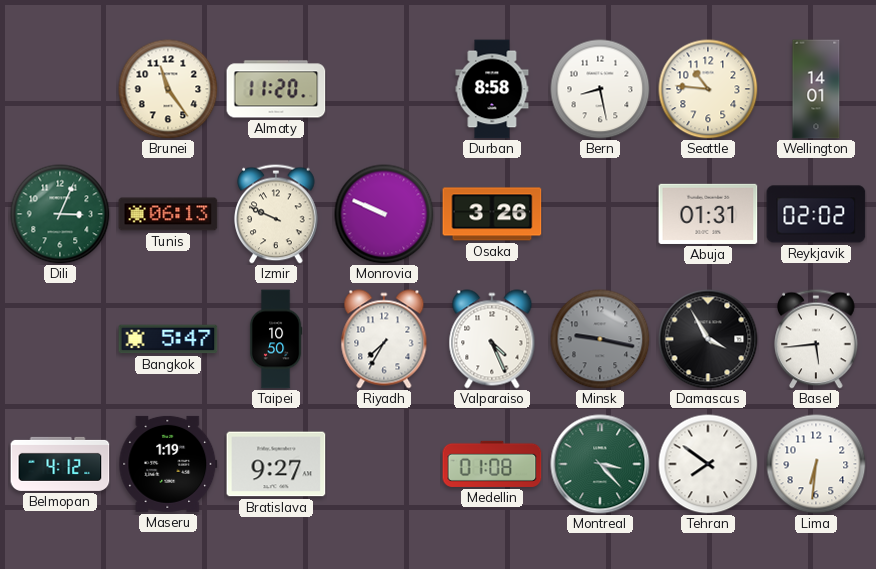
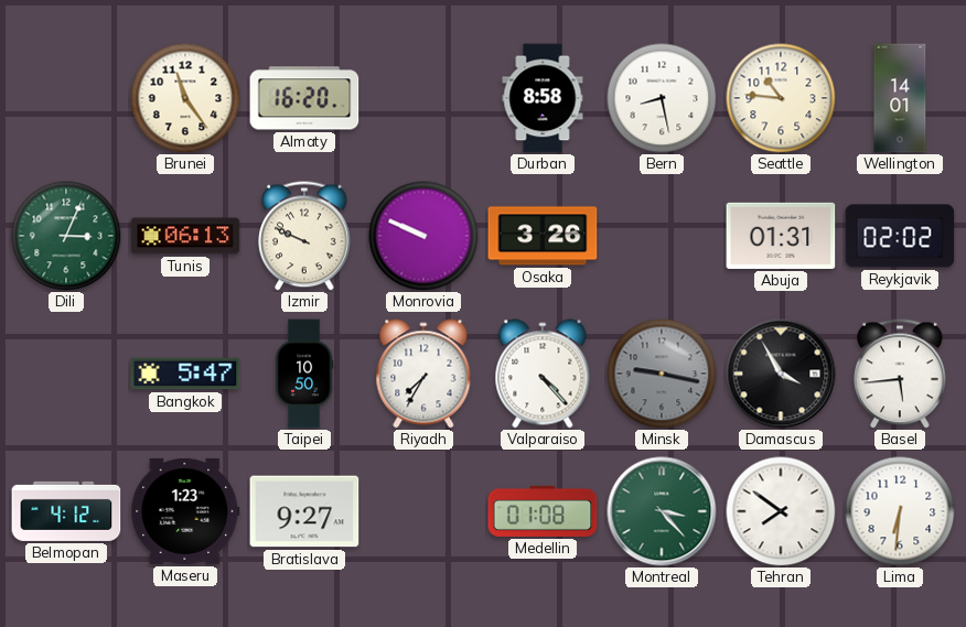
Almaty: 11:20 -> 16:20
Valparaiso: 4:26 -> 4:23
Maseru: 1:19 -> 1:23
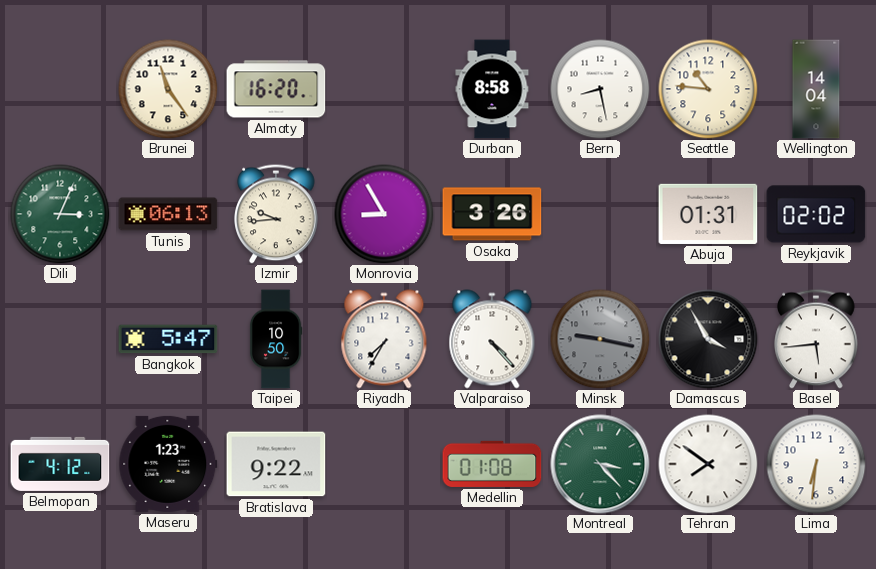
Wellington: 14:01 -> 14:04
Izmir: 9:49 -> 9:44
Monrovia: 9:49 -> 8:55
Bratislava: 9:27 -> 9:22
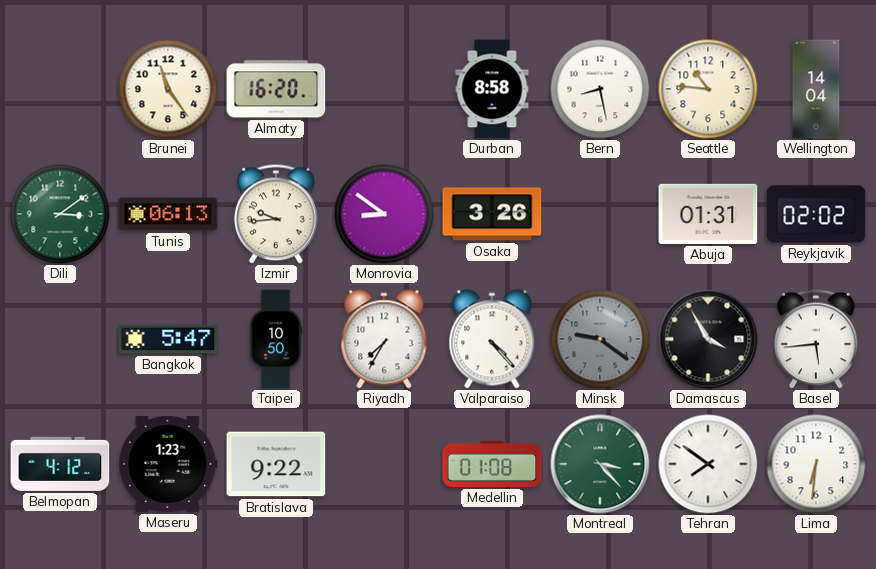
Dili: 3:04 -> 3:09
Monrovia: 8:55 -> 8:51
Minsk: 9:17 -> 9:21
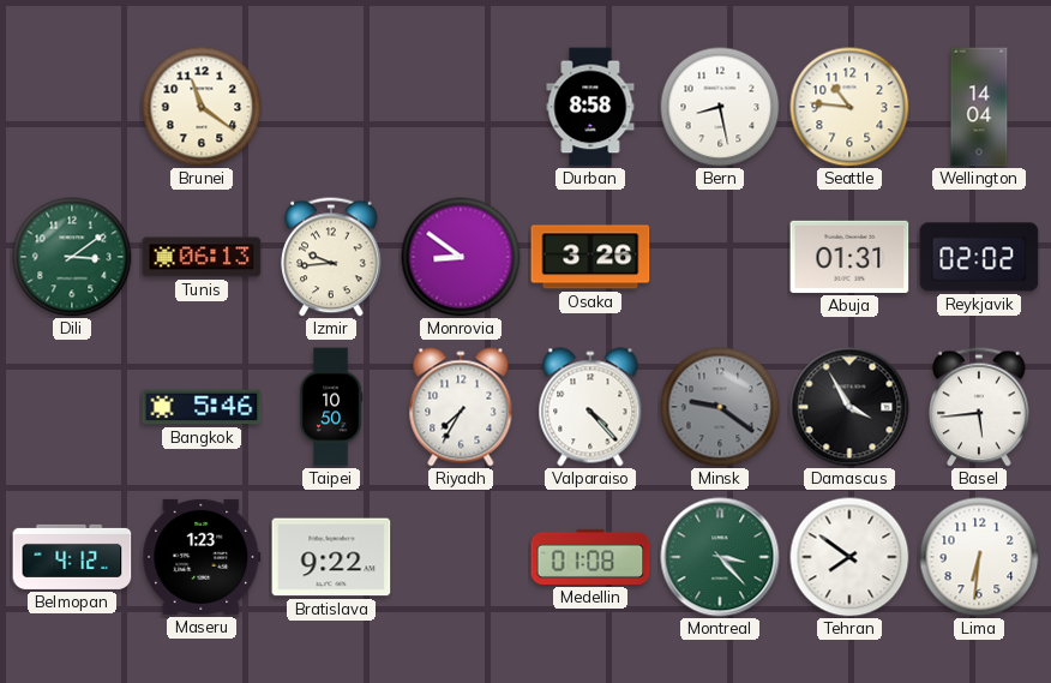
Brunei: 11:24 -> 11:21
Almaty: 16:20 -> none
Bangkok: 5:47 -> 5:46
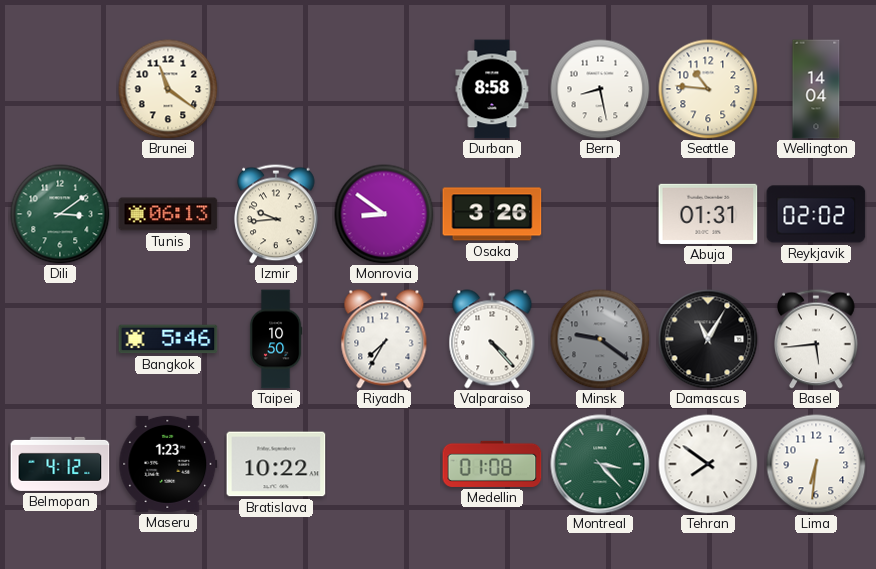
Damascus: 3:55 -> 11:05
Bratislava: 9:22 -> 10:22
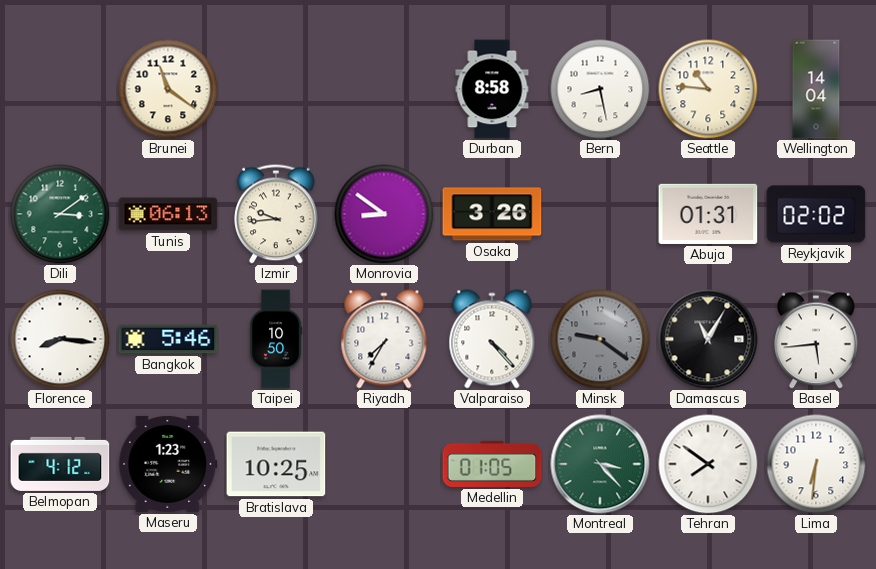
Florence: none -> 8:16
Bratislava: 10:22 -> 10:25
Medellin: 01:08 -> 01:05
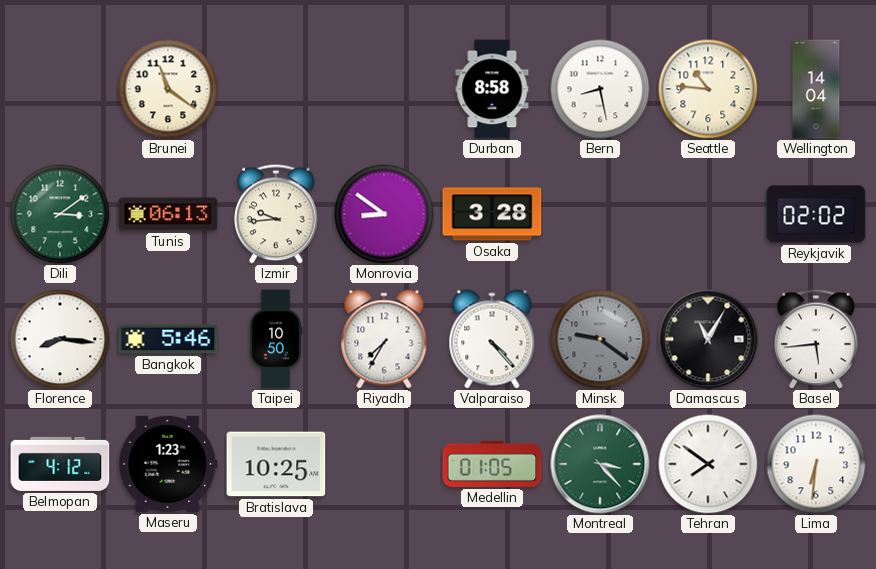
Osaka: 3:26 -> 3:28
Abuja: 01:31 -> none
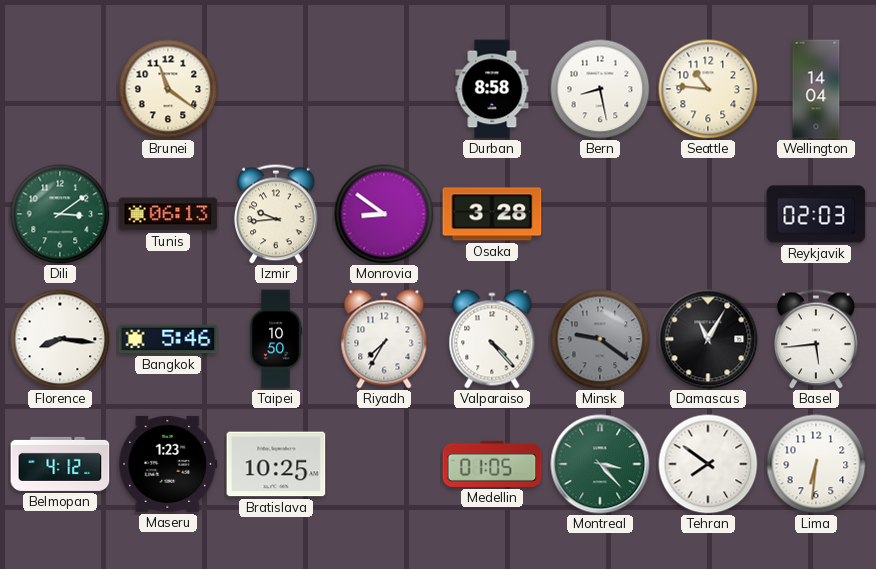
Reykjavik: 02:02 -> 02:03
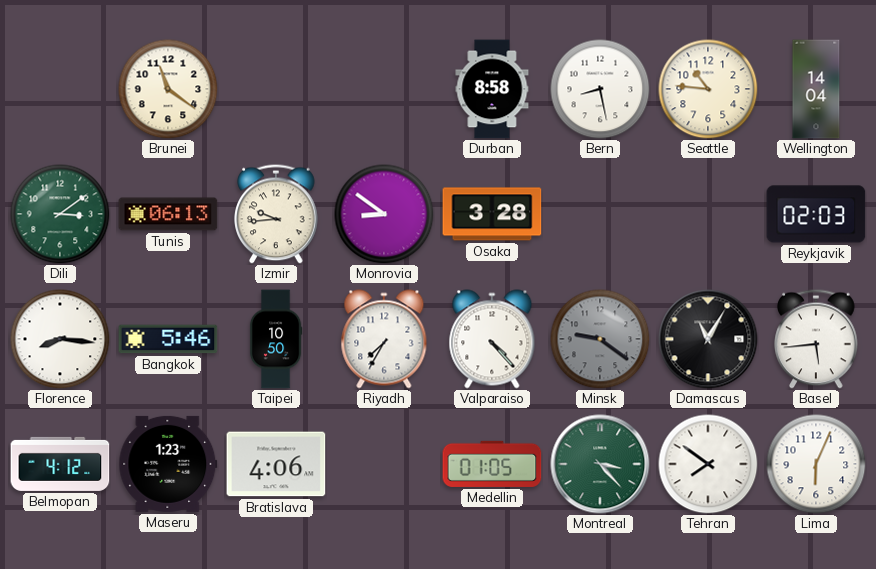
Bratislava: 10:25 -> 4:06
Lima: 6:31 -> 6:04
